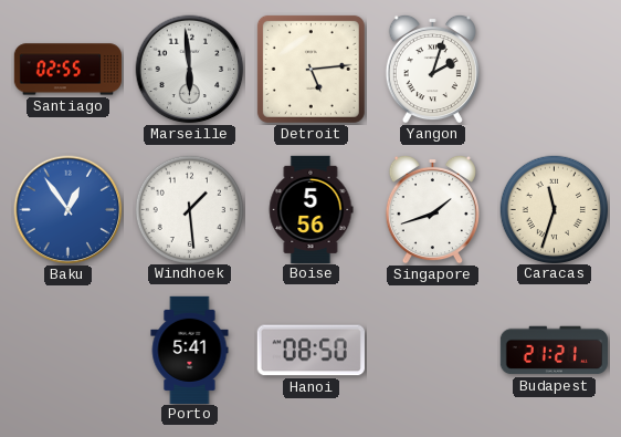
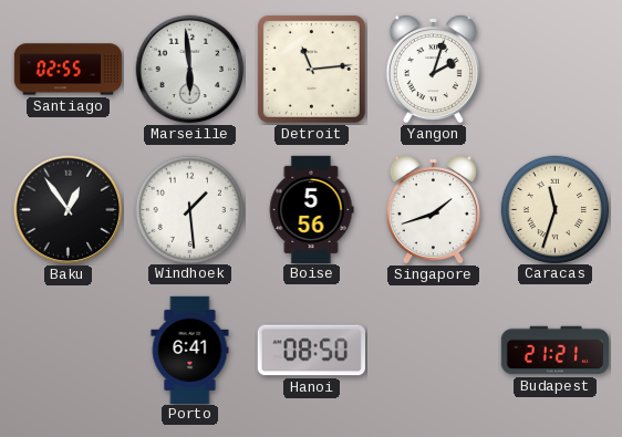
Detroit: 5:14 -> 11:14
Baku dial: blue -> black
Porto: 5:41 -> 6:41
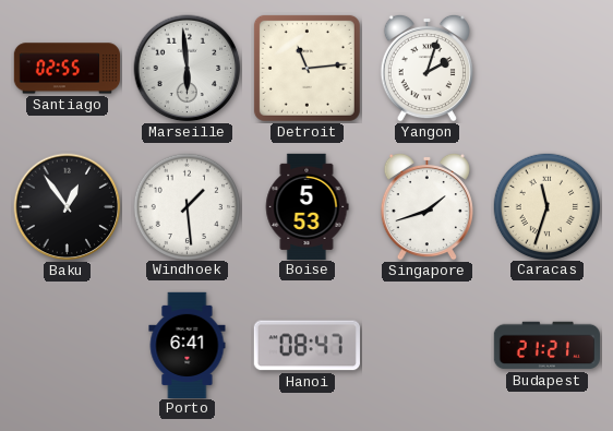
Boise: 5:56 -> 5:53
Hanoi: 08:50 -> 08:47
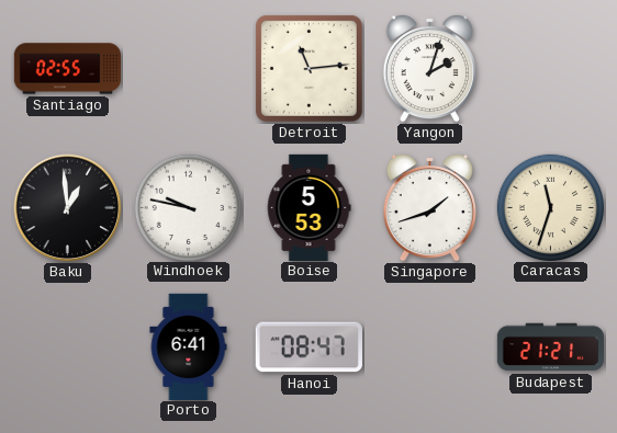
Marseille: 5:59 -> none
Baku: 12:54 -> 12:59
Windhoek: 1:29 -> 9:47
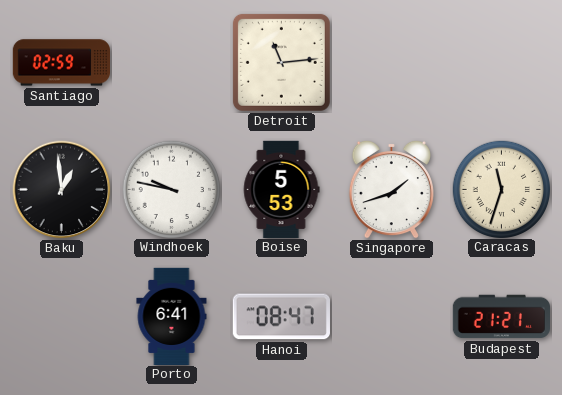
Santiago: 02:55 -> 02:59
Yangon: 2:03 -> none
